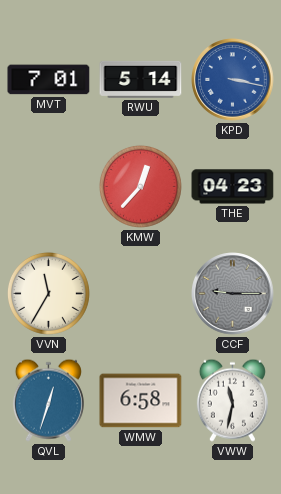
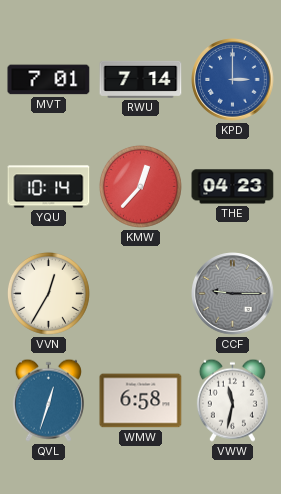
RWU: 5:14 -> 7:14
KPD: 3:17 -> 3:00
YQU: none -> 10:14
VVN: 11:35 -> 12:35
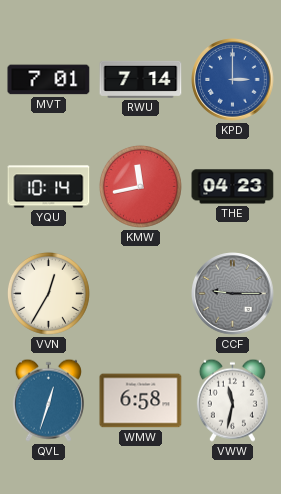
KMW: 12:37 -> 11:43
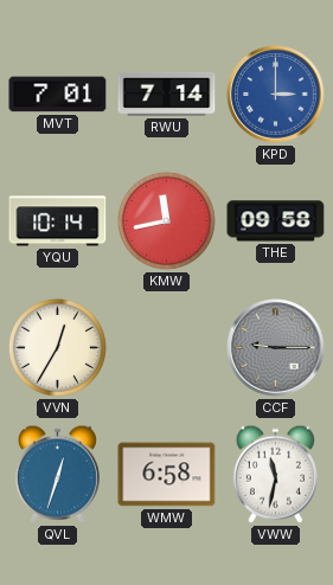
THE: 04:23 -> 09:58
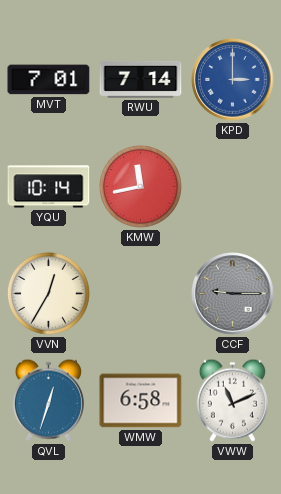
THE: 09:58 -> none
VWW: 11:32 -> 11:11
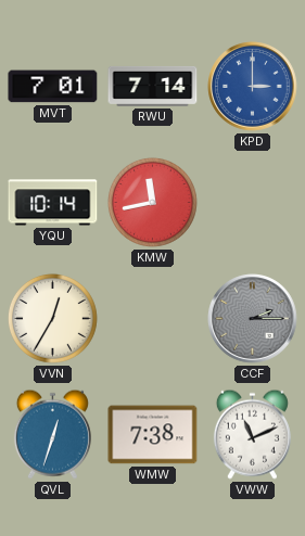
CCF: 9:15 -> 2:15
WMW: 6:58 -> 7:38
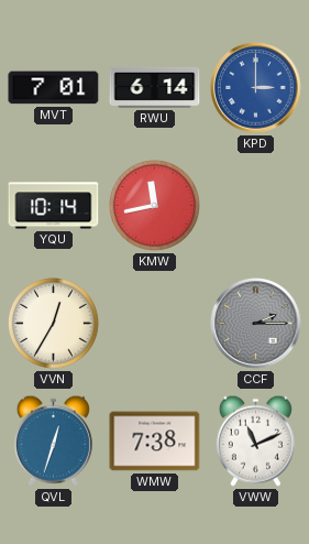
RWU: 7:14 -> 6:14
